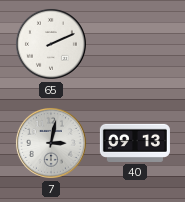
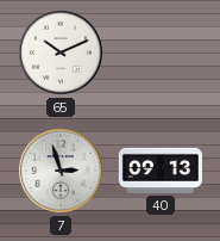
65: 2:11 -> 10:11
7: 3:02 -> 2:57
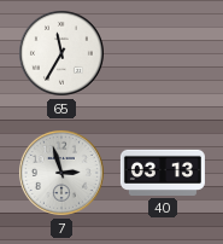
65: 10:11 -> 11:35
40: 09:13 -> 03:13
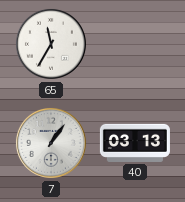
7: 2:57 -> 1:06
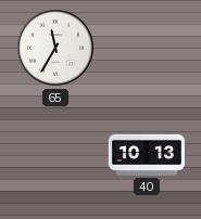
7: 1:06 -> none
40: 03:13 -> 10:13
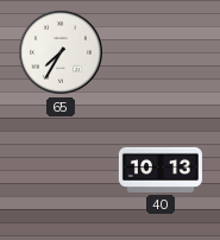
65: 11:35 -> 7:35
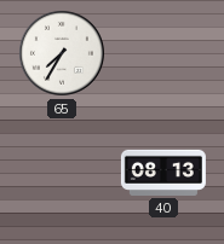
40: 10:13 -> 08:13
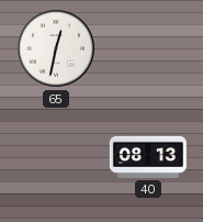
65: 7:35 -> 12:32
